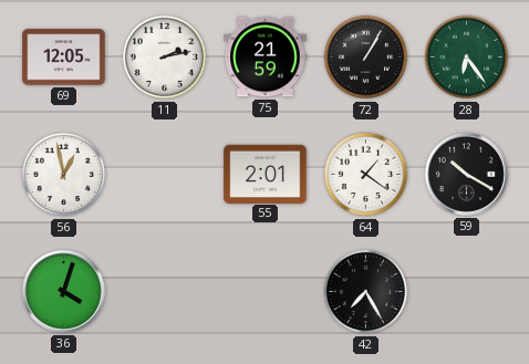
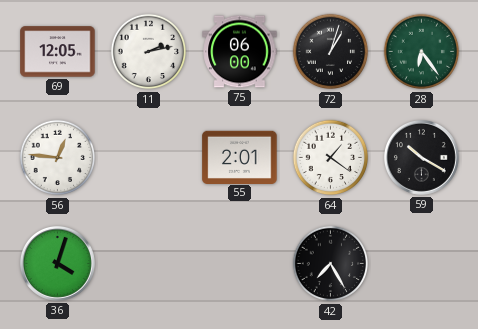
75: 21:59 -> 06:00
72: 1:05 -> 1:03
56: 12:58 -> 12:46
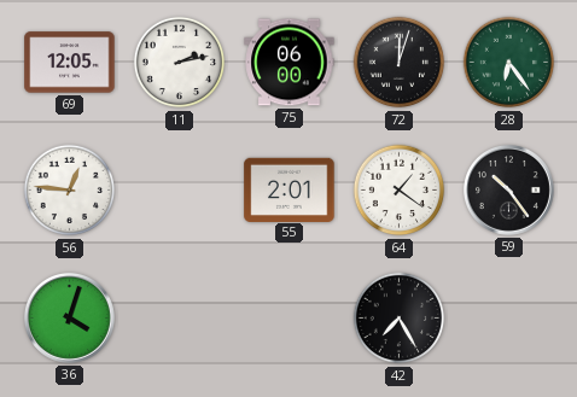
72: 1:03 -> 12:03
59: 10:20 -> 10:24
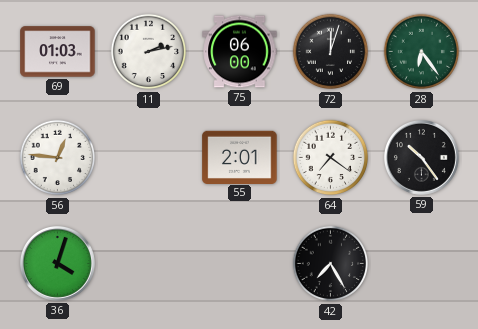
69: 12:05 -> 01:03
64: 1:21 -> 7:21
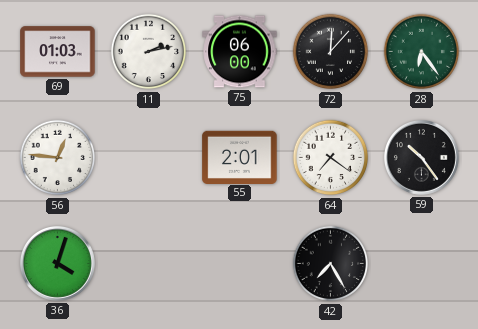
72: 12:03 -> 12:07
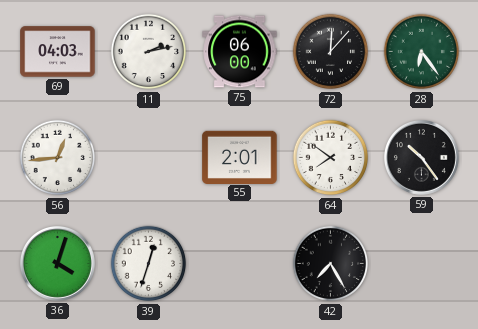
69: 01:03 -> 04:03
56: 12:46 -> 12:44
64: 7:21 -> 7:51
39: none -> 12:33
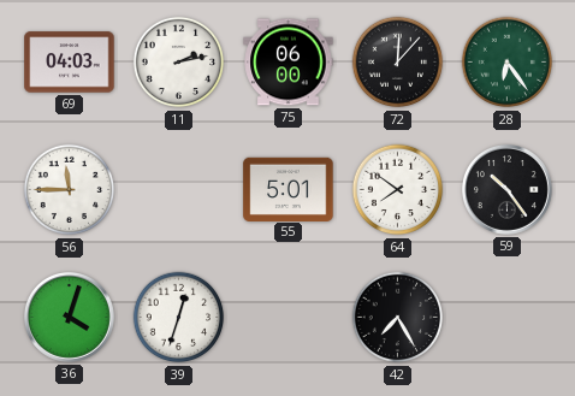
56: 12:44 -> 11:45
55: 2:01 -> 5:01
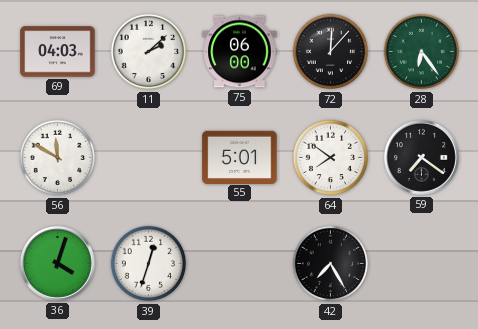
11: 2:13 -> 2:08
56: 11:45 -> 11:50
59: 10:24 -> 7:21
